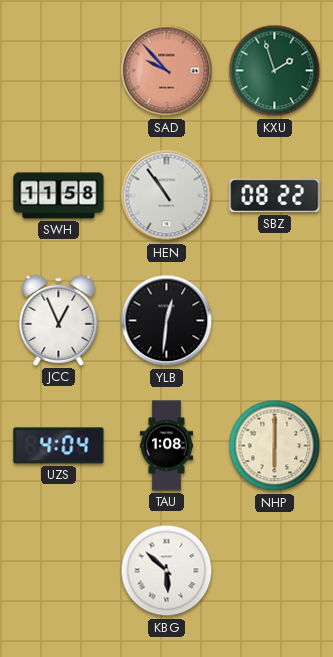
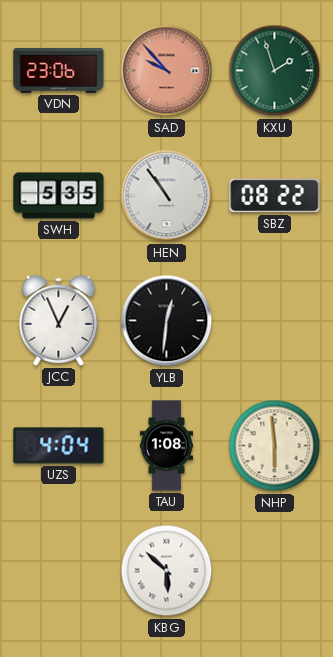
VDN: none -> 23:06
SWH: 11:58 -> 5:35
NHP: 6:00 -> 5:59
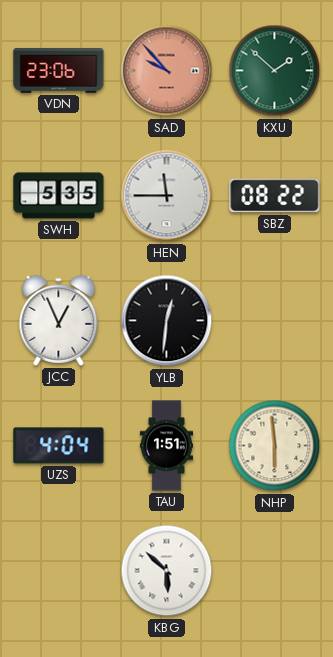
KXU: 1:57 -> 1:52
HEN: 10:54 -> 11:45
TAU: 1:08 -> 1:51
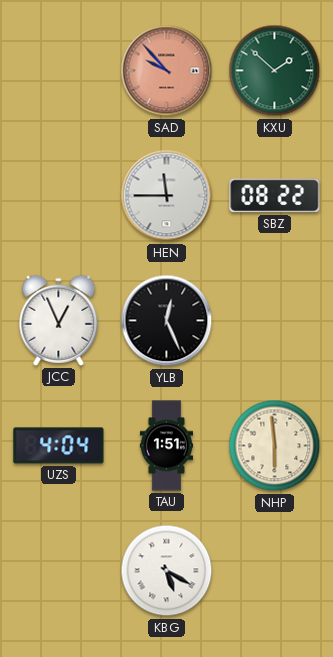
VDN: 23:06 -> none
SWH: 5:35 -> none
YLB: 12:31 -> 12:26
KBG: 5:52 -> 5:20
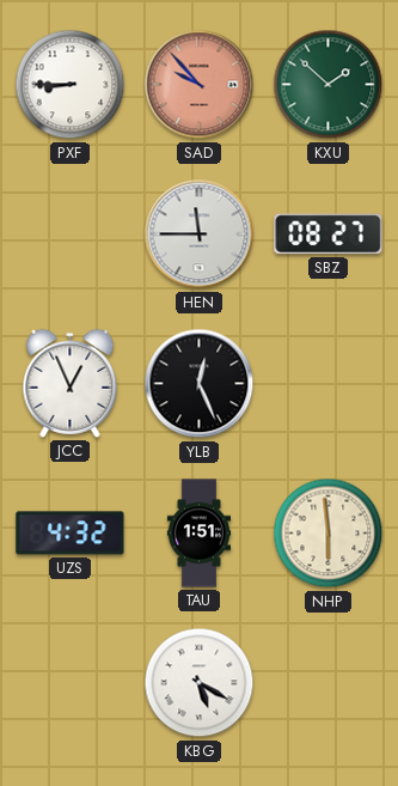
PXF: none -> 8:45
SBZ: 08:22 -> 08:27
UZS: 4:04 -> 4:32
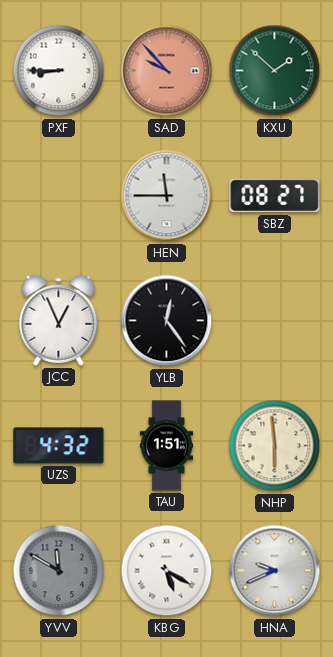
YLB: 12:26 -> 12:24
YVV: none -> 11:50
HNA: none -> 9:41
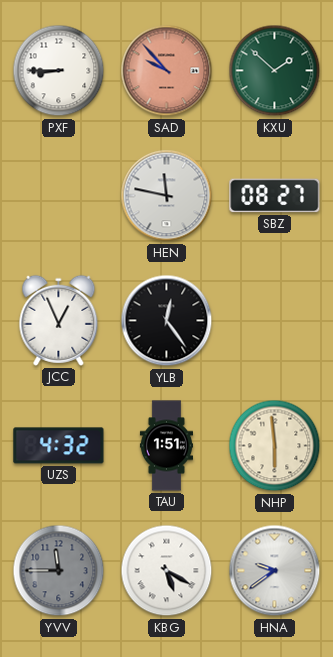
HEN: 11:45 -> 11:47
YVV: 11:50 -> 11:45
HNA: 9:41 -> 9:39
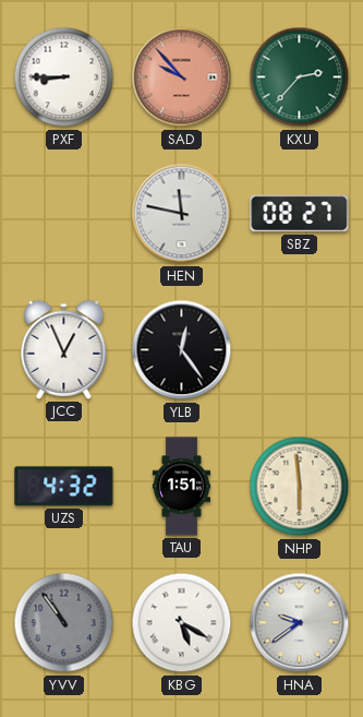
KXU: 1:52 -> 2:37
YVV: 11:45 -> 10:54
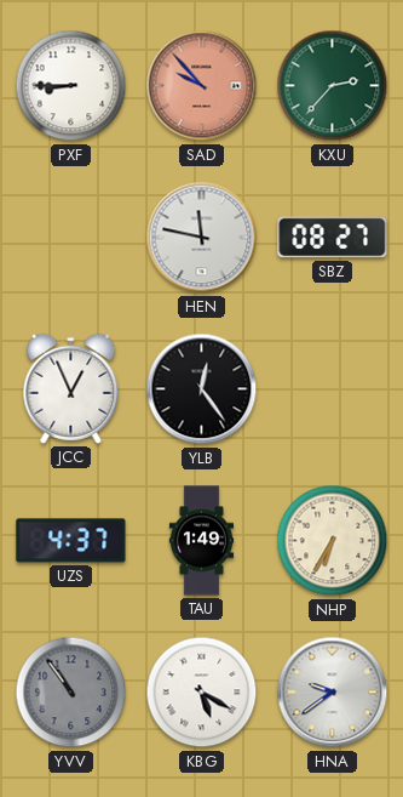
UZS: 4:32 -> 4:37
TAU: 1:51 -> 1:49
NHP: 5:59 -> 6:35
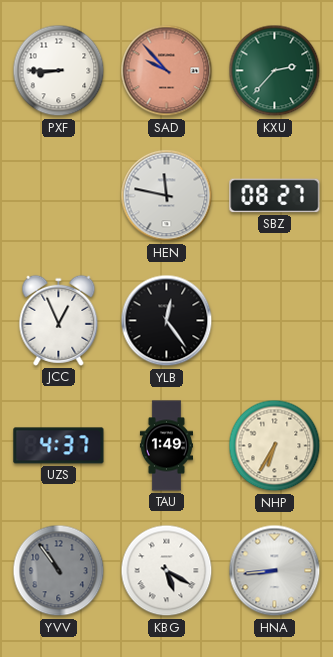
HNA: 9:39 -> 8:44
